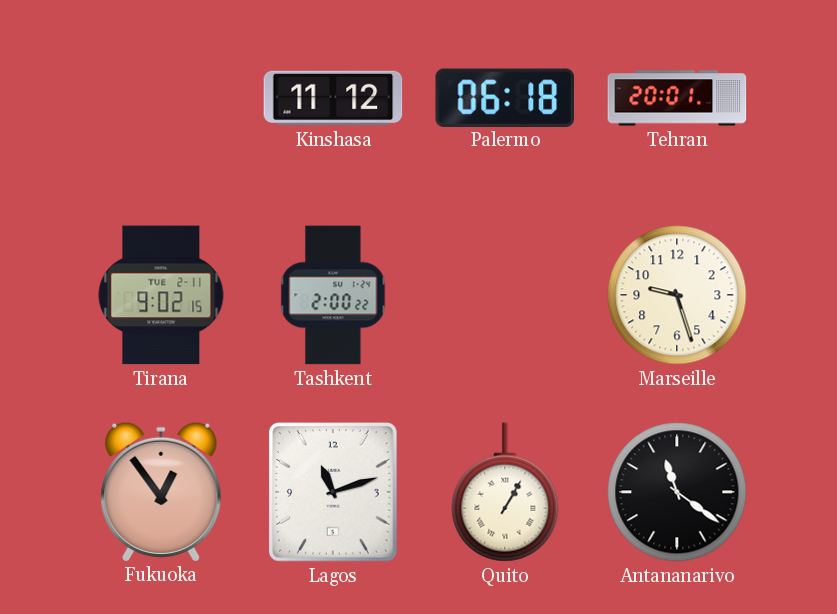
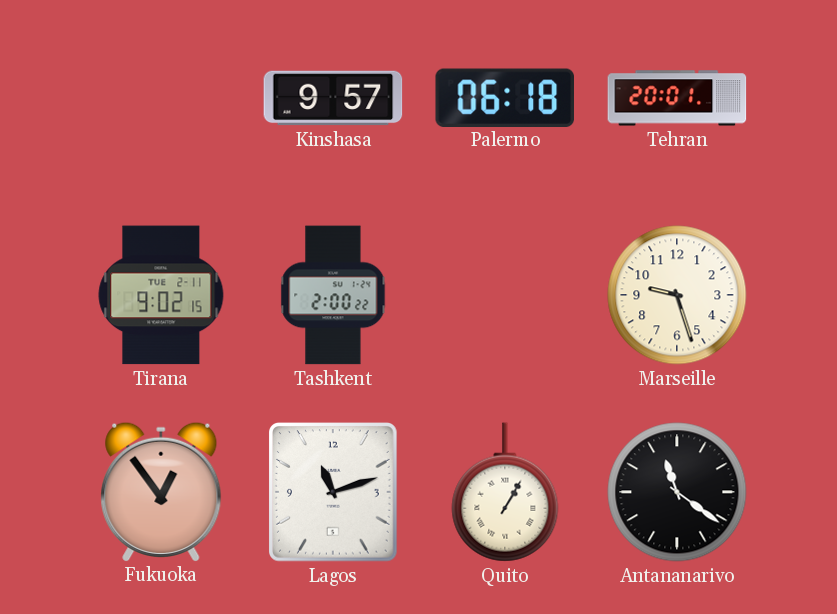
Kinshasa: 11:12 -> 9:57
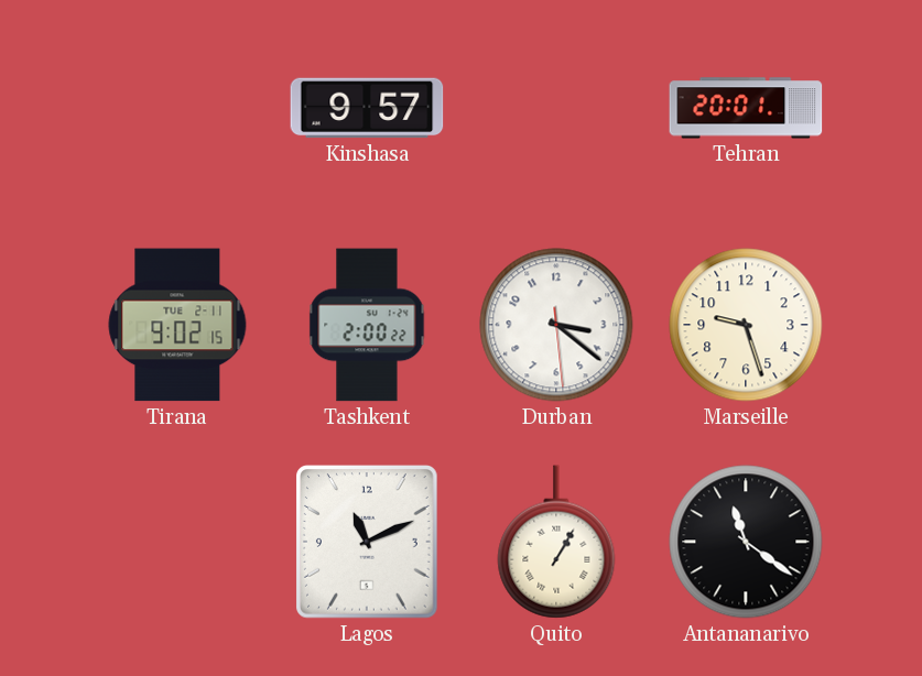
Palermo: 06:18 -> none
Durban: none -> 3:21
Fukuoka: 12:54 -> none
Lagos: 11:12 -> 11:11
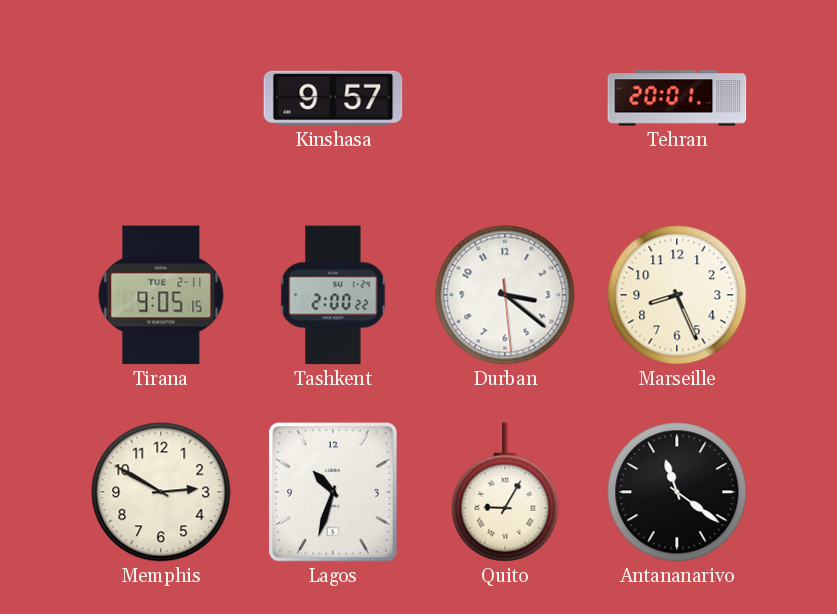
Tirana: 9:02 -> 9:05
Marseille: 9:27 -> 8:26
Memphis: none -> 2:50
Lagos: 11:11 -> 10:33
Quito: 1:05 -> 9:05
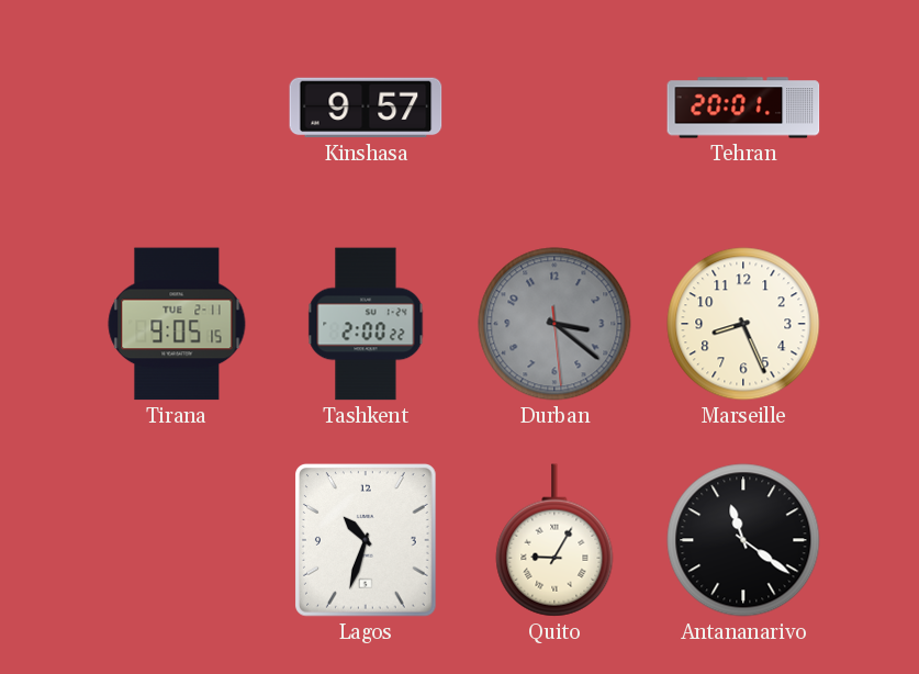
Durban dial: white -> grey
Memphis: 2:50 -> none
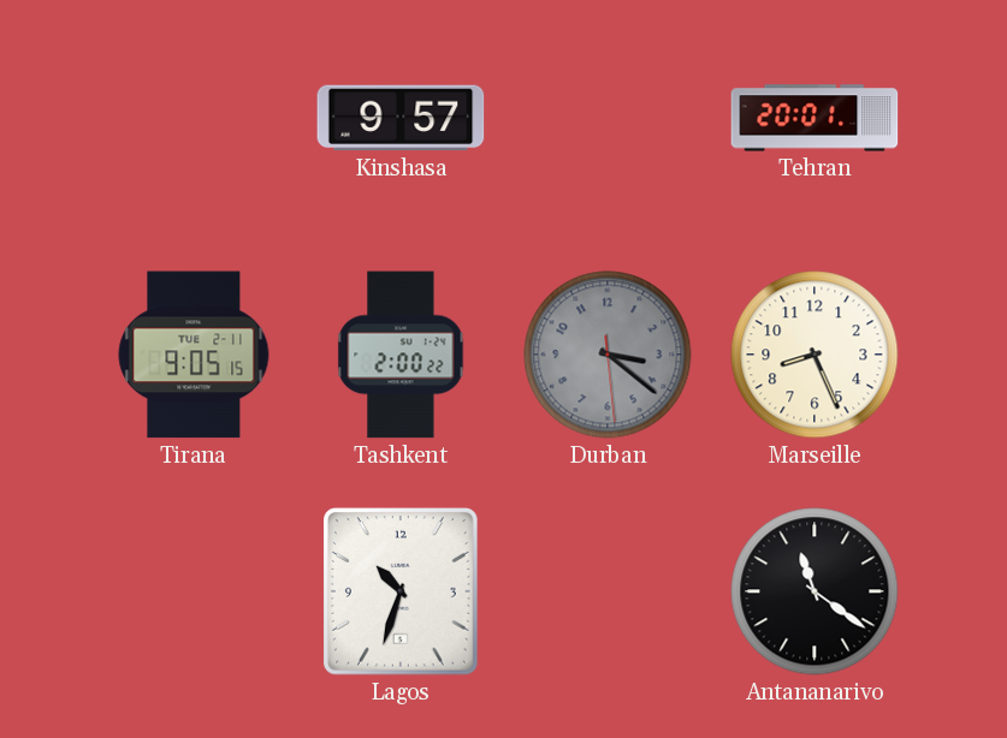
Quito: 9:05 -> none
